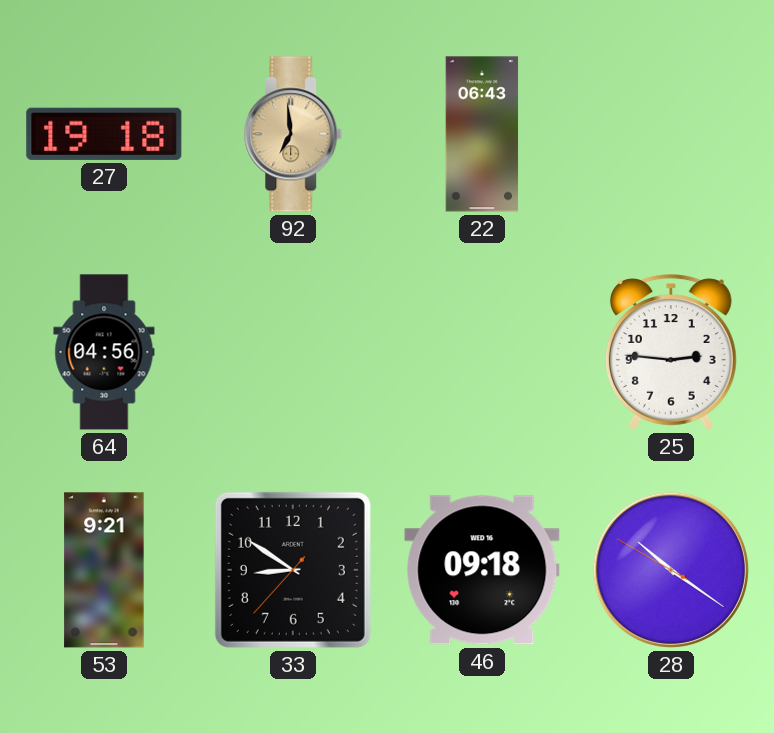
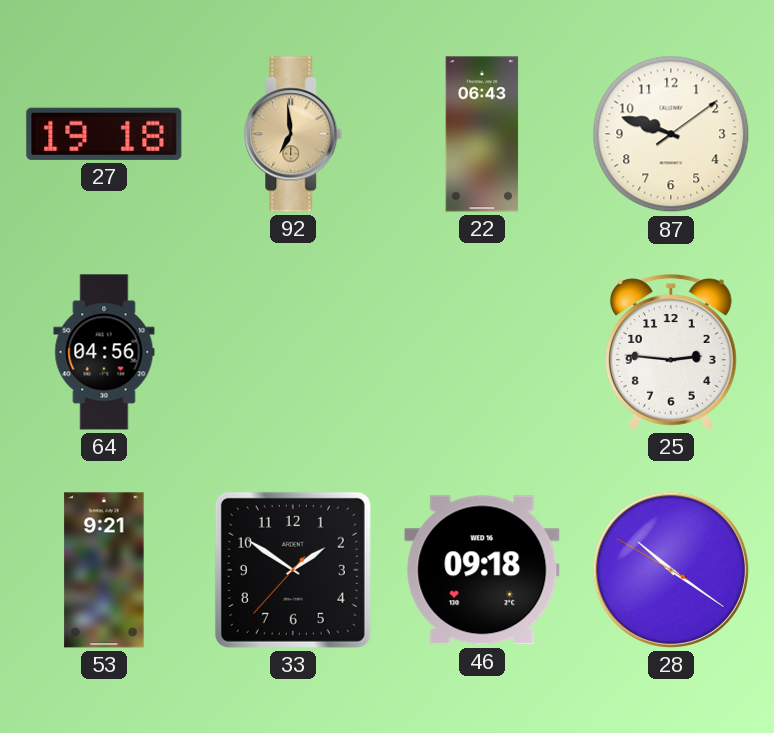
87: none -> 9:48
33: 8:50 -> 1:50
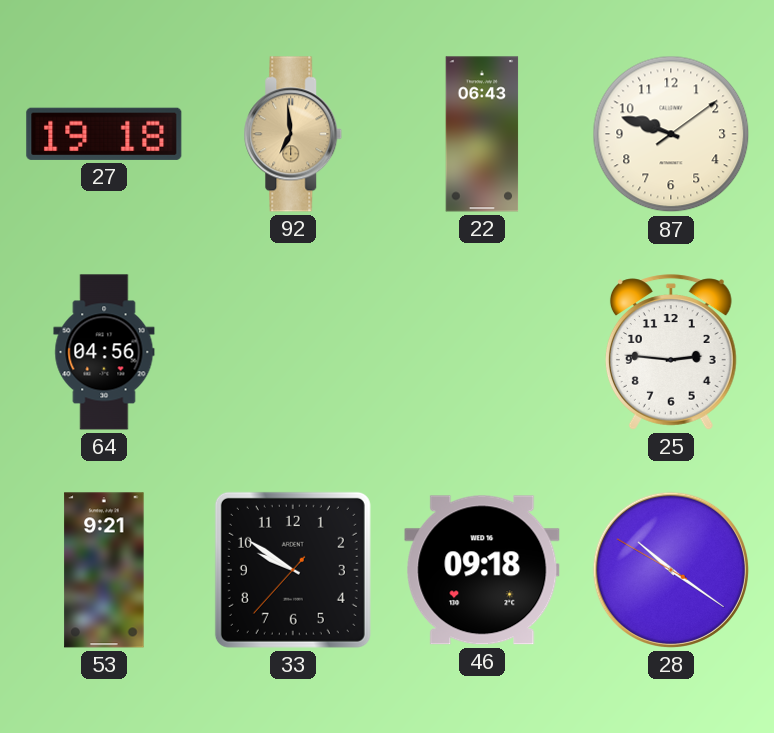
33: 1:50 -> 9:50
